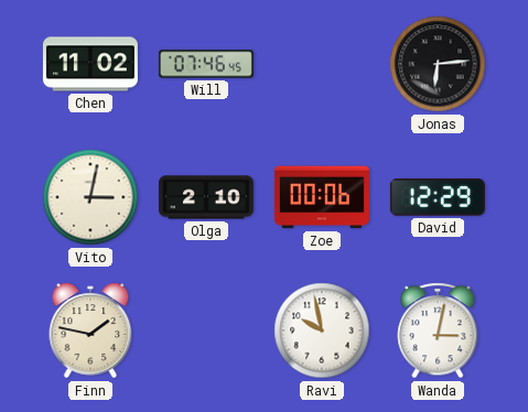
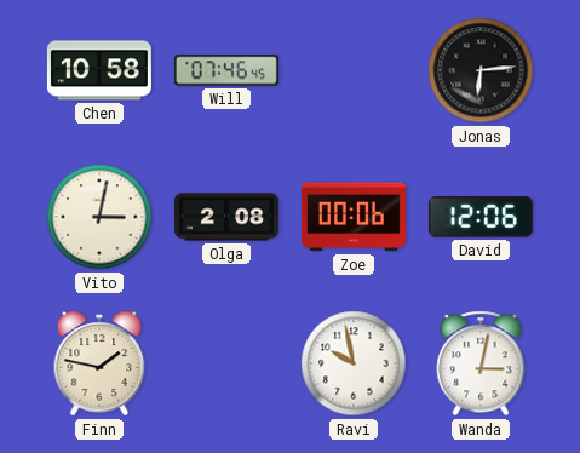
Chen: 11:02 -> 10:58
Olga: 2:10 -> 2:08
David: 12:29 -> 12:06
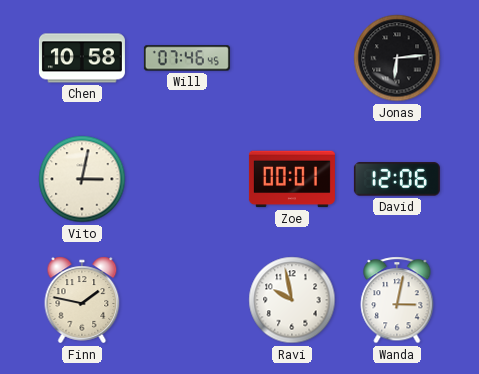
Olga: 2:08 -> none
Zoe: 00:06 -> 00:01
